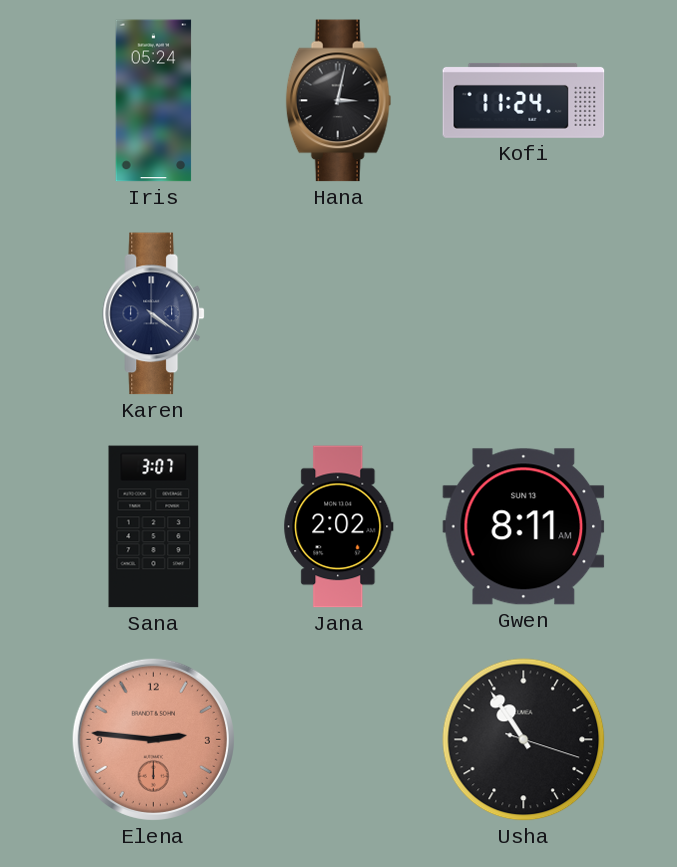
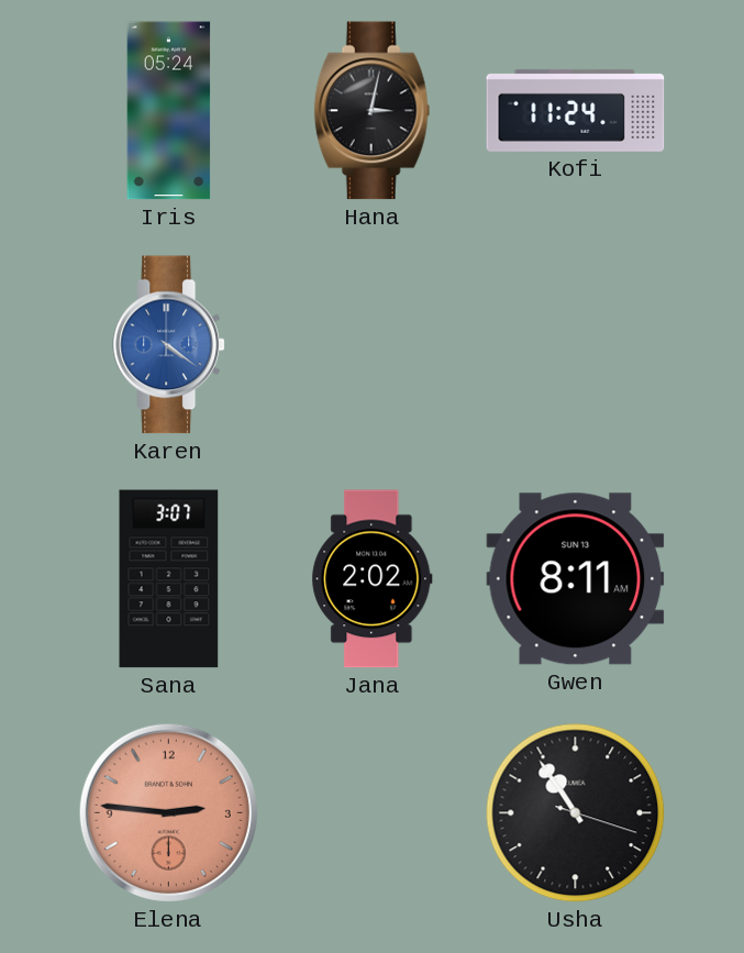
Karen dial: navy -> blue
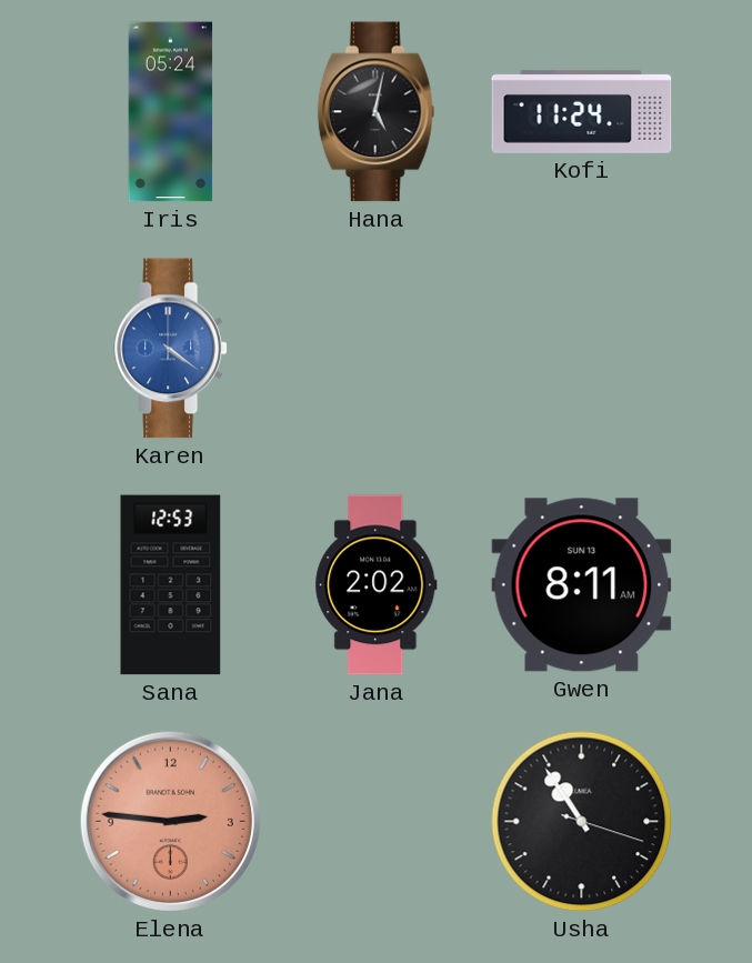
Hana: 3:02 -> 5:02
Sana: 3:07 -> 12:53
